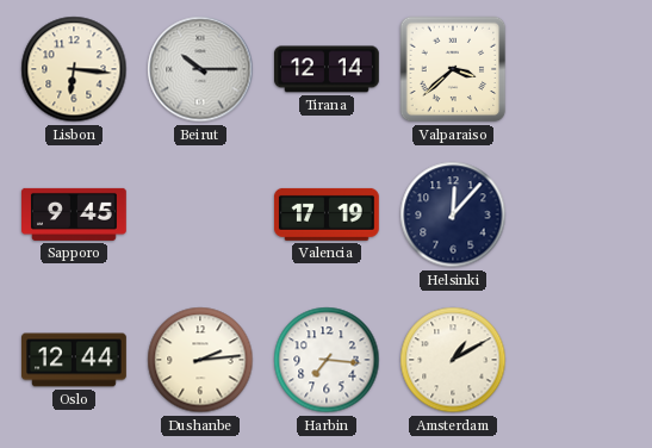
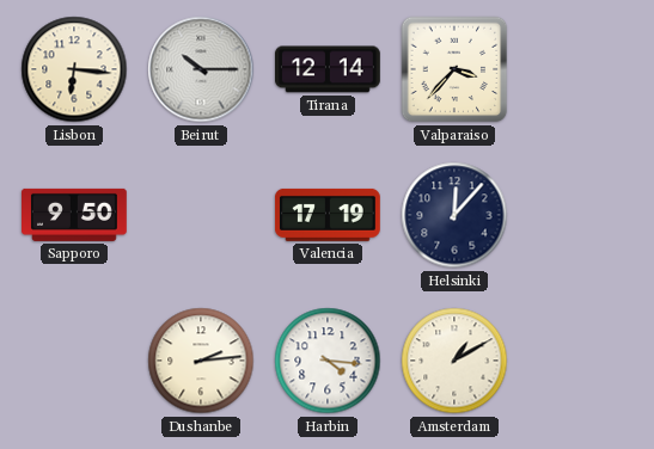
Valparaiso: 3:38 -> 3:37
Sapporo: 9:45 -> 9:50
Oslo: 12:44 -> none
Harbin: 7:16 -> 4:16
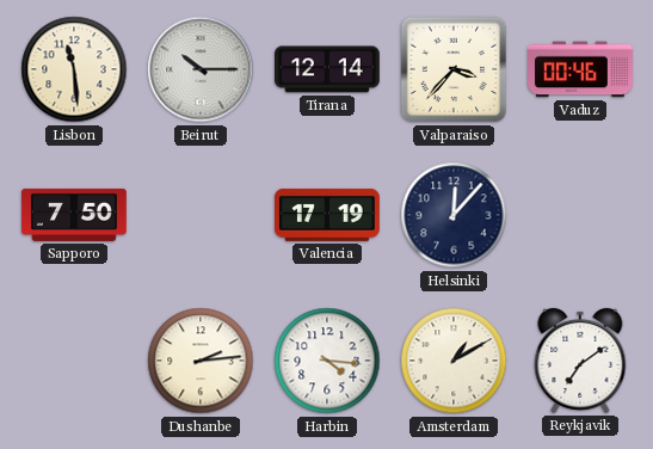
Lisbon: 6:16 -> 11:29
Vaduz: none -> 00:46
Sapporo: 9:50 -> 7:50
Reykjavik: none -> 7:09
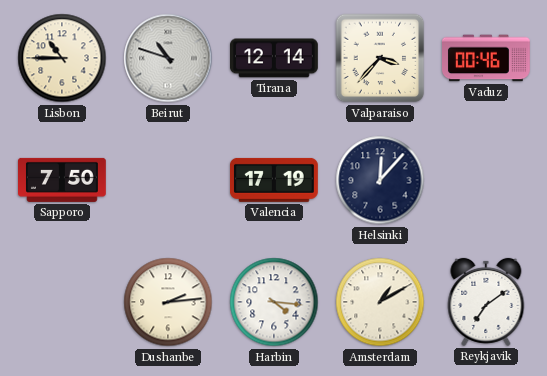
Lisbon: 11:29 -> 10:45
Beirut: 10:15 -> 10:48
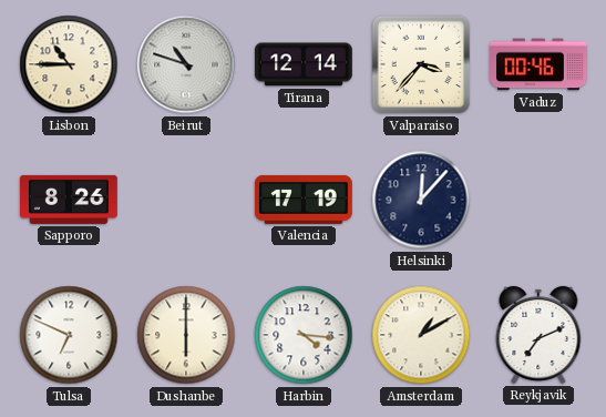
Sapporo: 7:50 -> 8:26
Tulsa: none -> 6:49
Dushanbe: 2:14 -> 6:00
Reykjavik: 7:09 -> 7:11
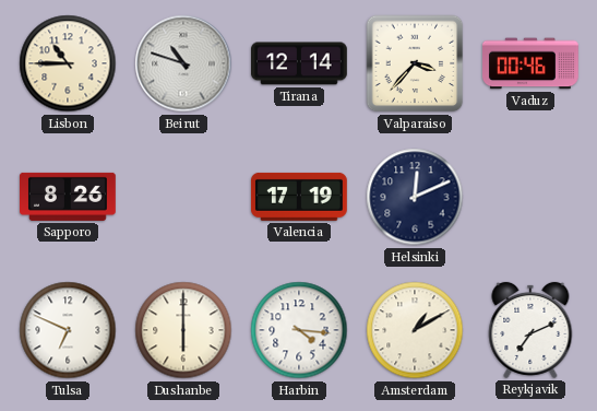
Helsinki: 12:07 -> 12:11
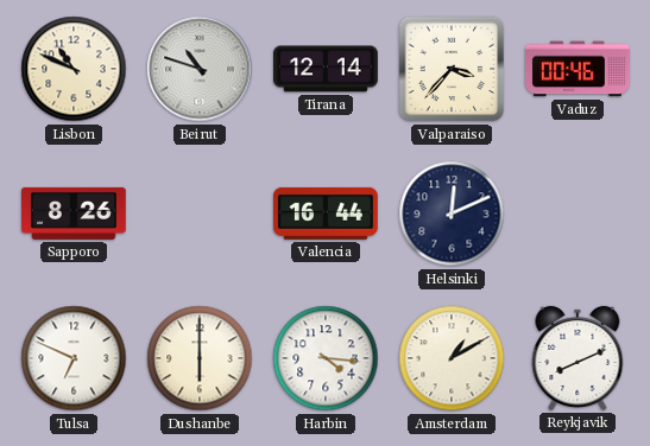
Lisbon: 10:45 -> 10:49
Valencia: 17:19 -> 16:44
Reykjavik: 7:11 -> 8:11
